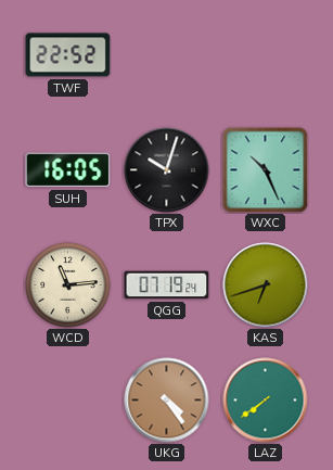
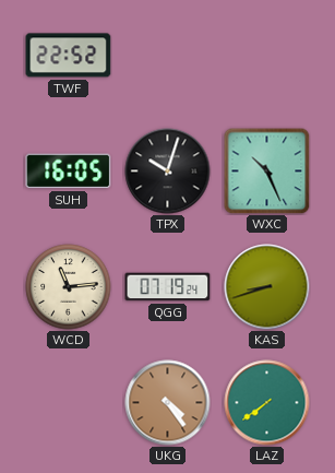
KAS: 6:42 -> 8:42
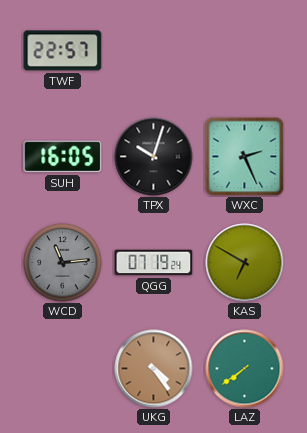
TWF: 22:52 -> 22:57
WXC: 10:26 -> 2:26
WCD dial: cream -> grey
KAS: 8:42 -> 6:50
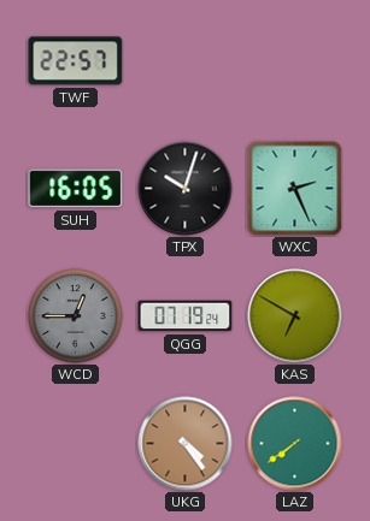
WCD: 11:14 -> 12:45
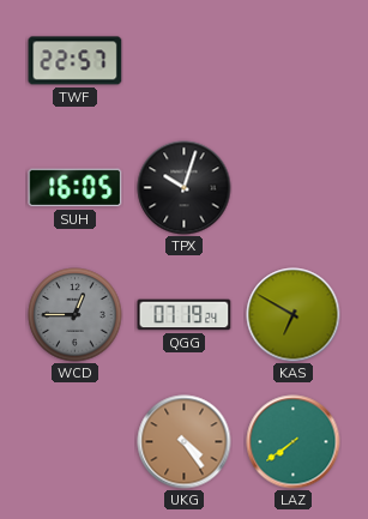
WXC: 2:26 -> none
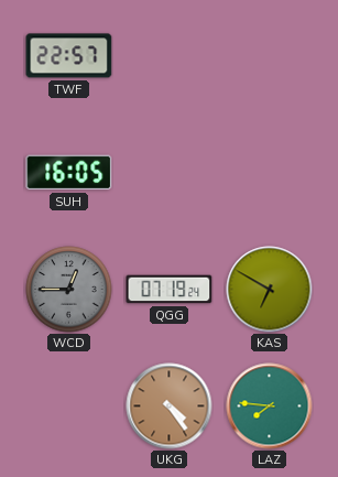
TPX: 10:03 -> none
LAZ: 7:39 -> 7:46
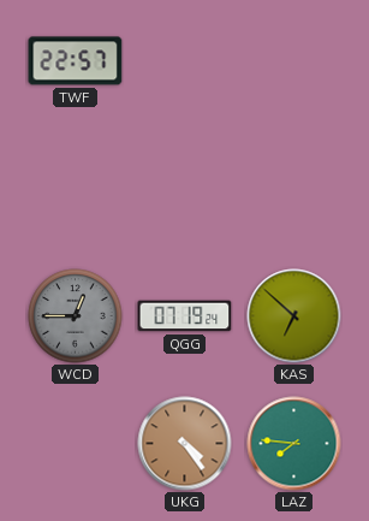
SUH: 16:05 -> none
KAS: 6:50 -> 6:52
